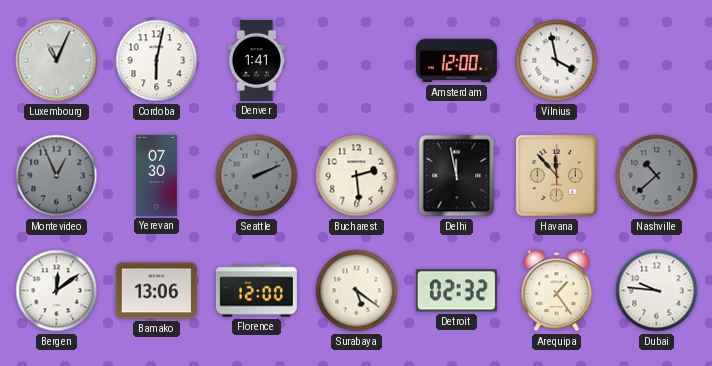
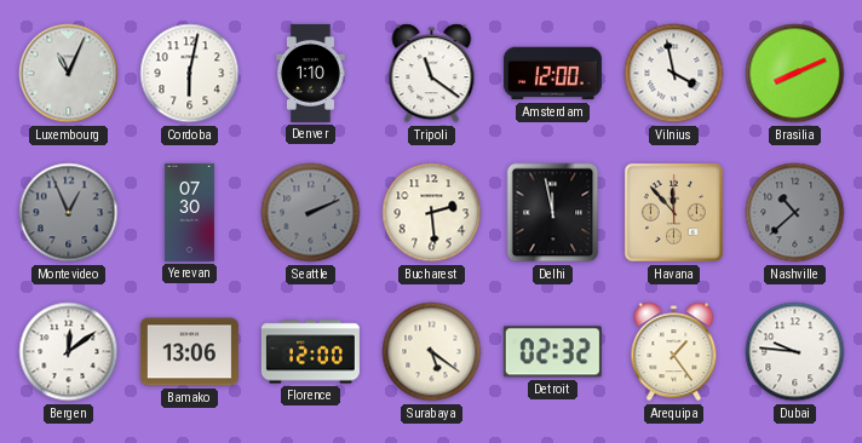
Denver: 1:41 -> 1:10
Tripoli: none -> 11:21
Brasilia: none -> 8:11
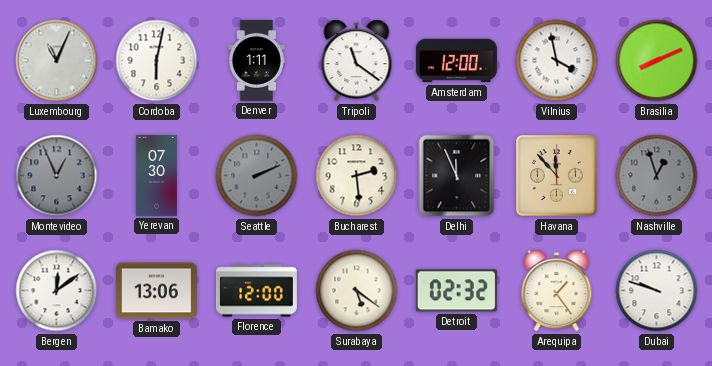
Denver: 1:10 -> 1:11
Delhi: 11:58 -> 11:56
Nashville: 10:38 -> 12:57
Dubai: 9:46 -> 9:48
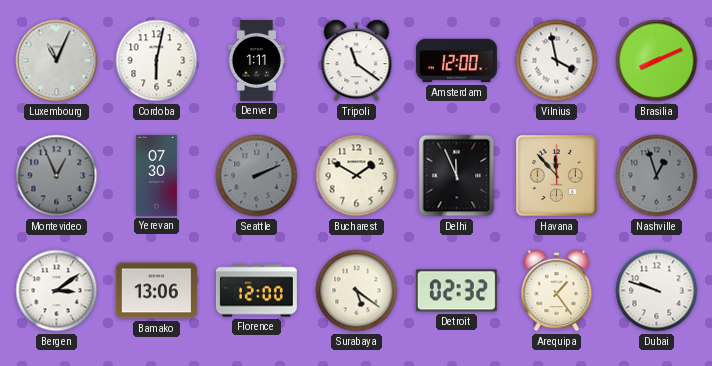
Bucharest: 2:29 -> 1:50
Bergen: 12:09 -> 3:09
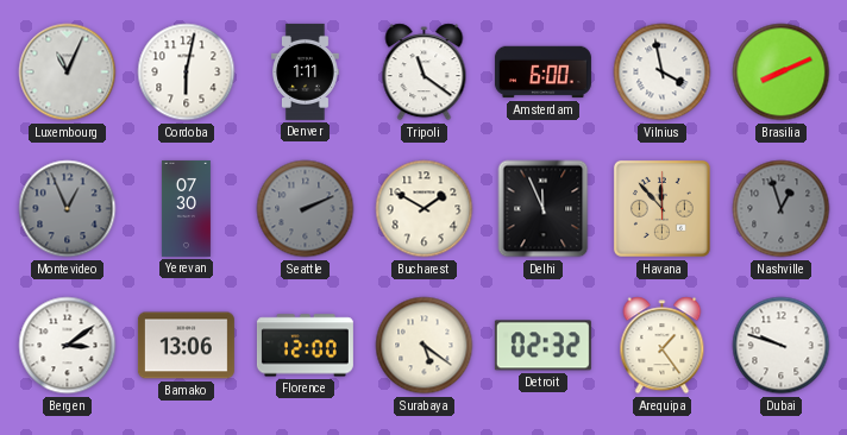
Amsterdam: 12:00 -> 6:00
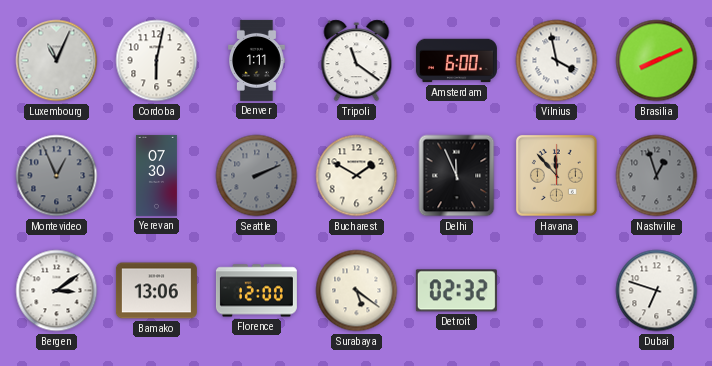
Arequipa: 1:24 -> none
Dubai: 9:48 -> 6:48
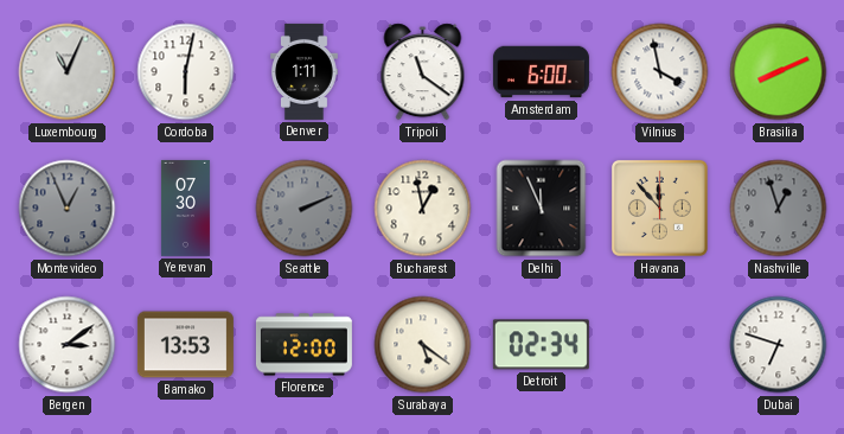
Bucharest: 1:50 -> 12:58
Bamako: 13:06 -> 13:53
Detroit: 02:32 -> 02:34
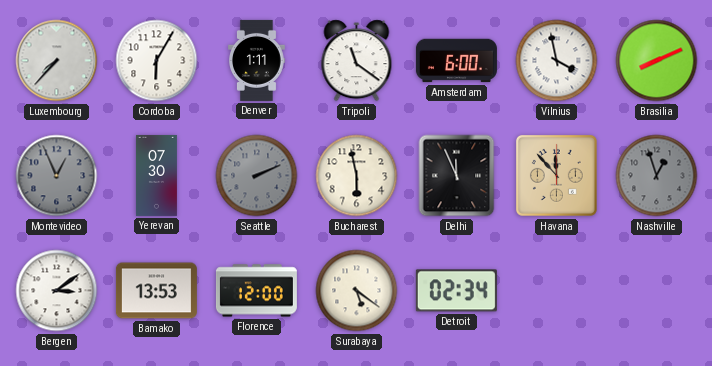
Luxembourg: 11:04 -> 7:37
Cordoba: 6:02 -> 6:05
Bucharest: 12:58 -> 5:58
Dubai: 6:48 -> none
